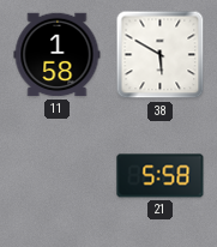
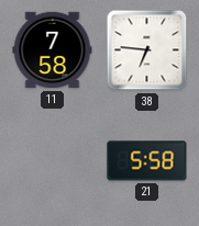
11: 1:58 -> 7:58
38: 5:50 -> 6:46
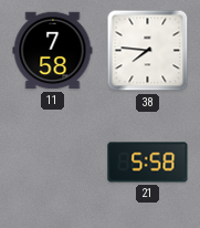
38: 6:46 -> 7:46
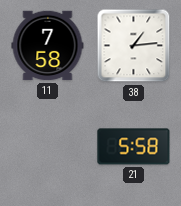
38: 7:46 -> 1:14
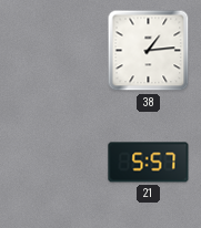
11: 7:58 -> none
21: 5:58 -> 5:57
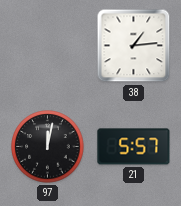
97: none -> 12:02
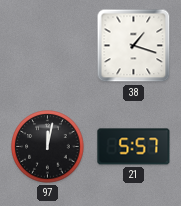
38: 1:14 -> 1:18
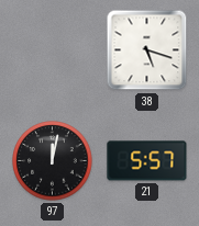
38: 1:18 -> 5:18
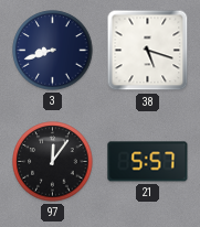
3: none -> 8:42
97: 12:02 -> 12:06
